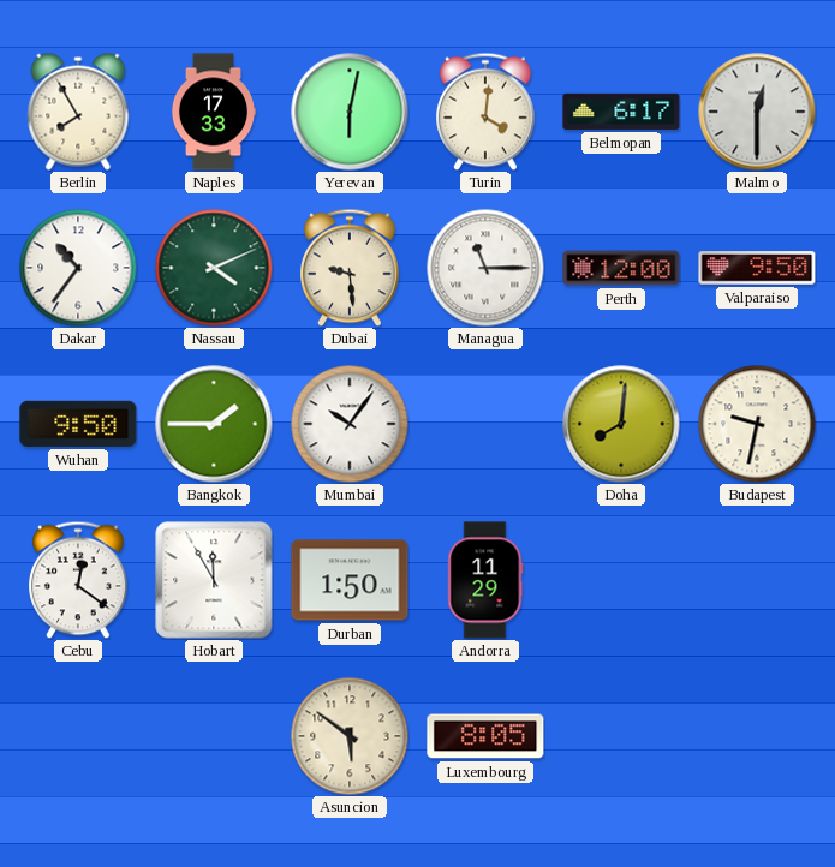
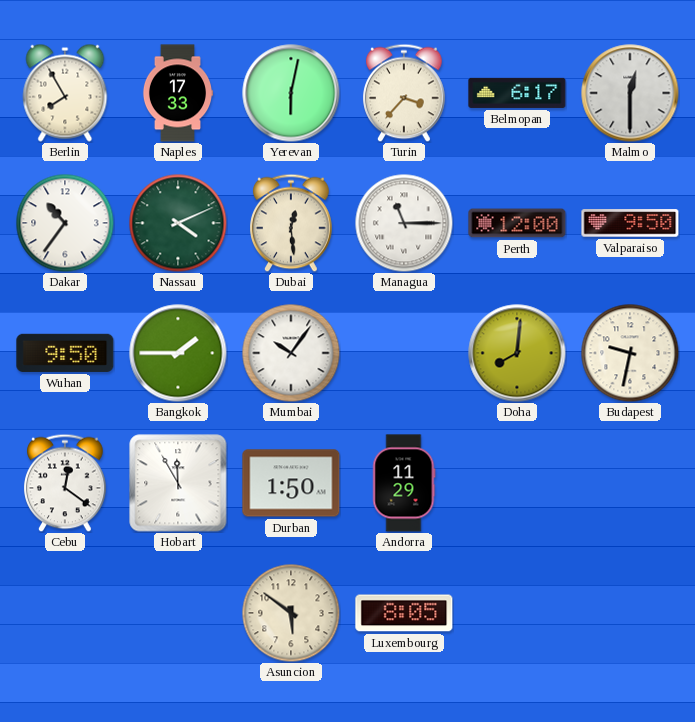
Turin: 4:01 -> 3:37
Dubai: 9:29 -> 12:29
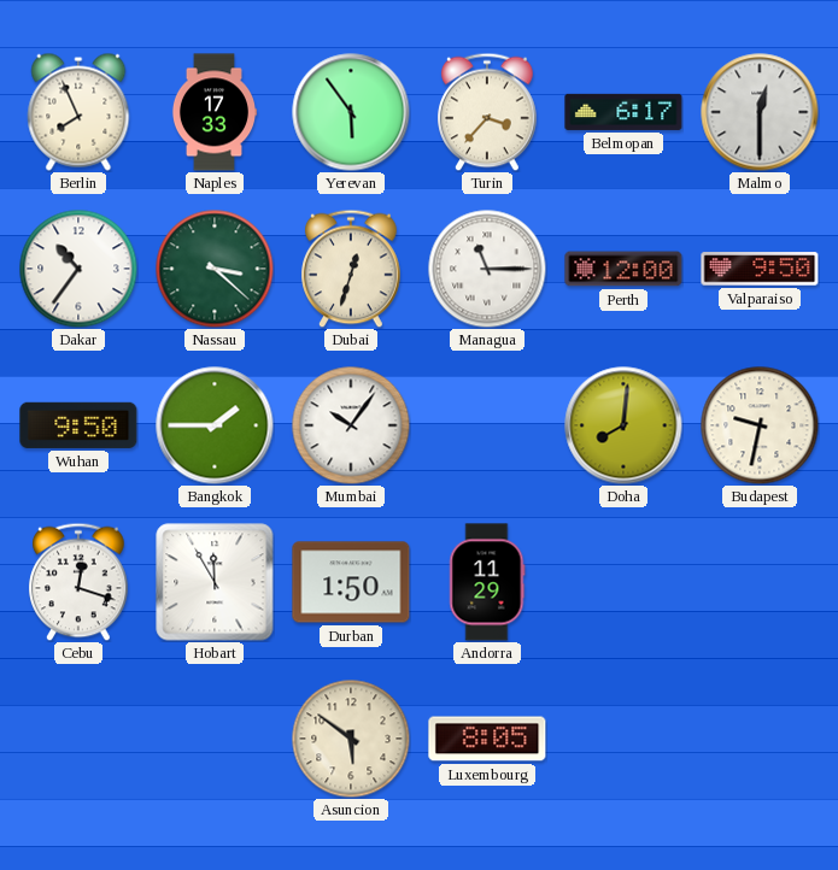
Berlin: 7:55 -> 7:56
Yerevan: 6:02 -> 5:54
Nassau: 4:11 -> 3:22
Dubai: 12:29 -> 12:33
Cebu: 12:21 -> 12:18
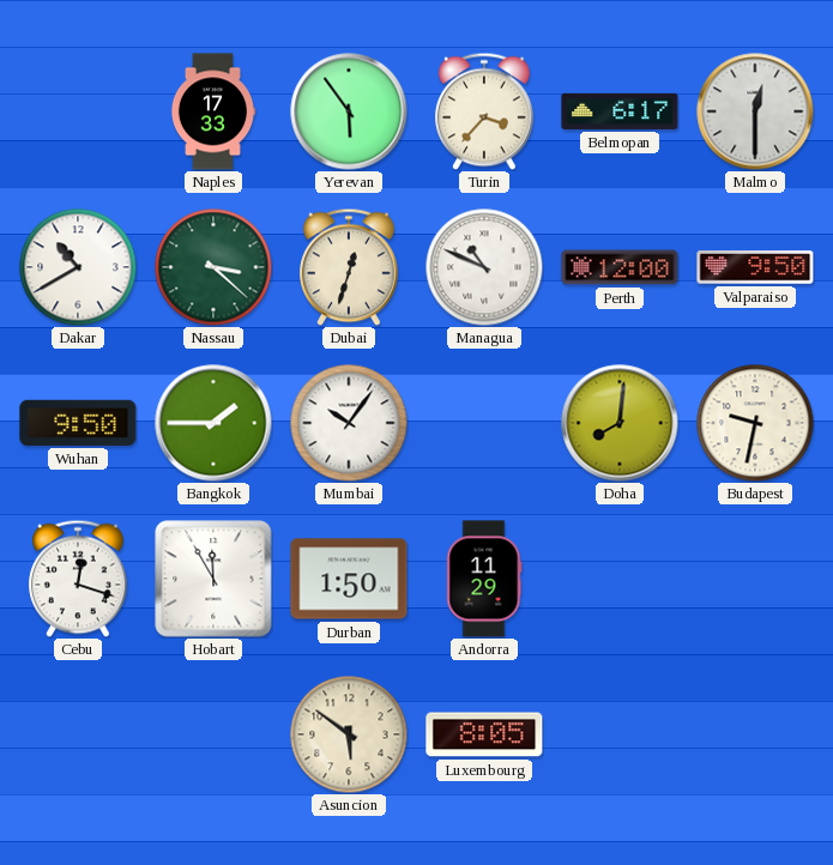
Berlin: 7:56 -> none
Dakar: 10:36 -> 10:40
Managua: 11:15 -> 10:49
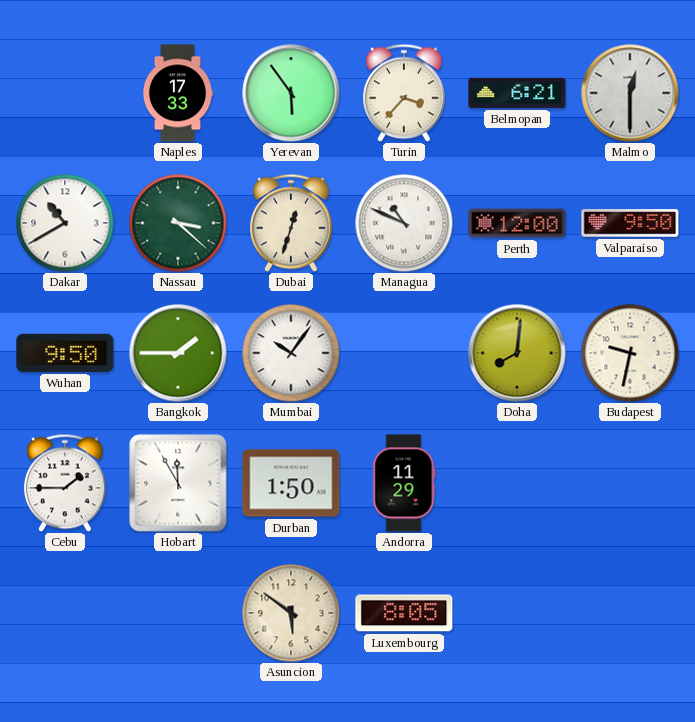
Belmopan: 6:17 -> 6:21
Cebu: 12:18 -> 1:45
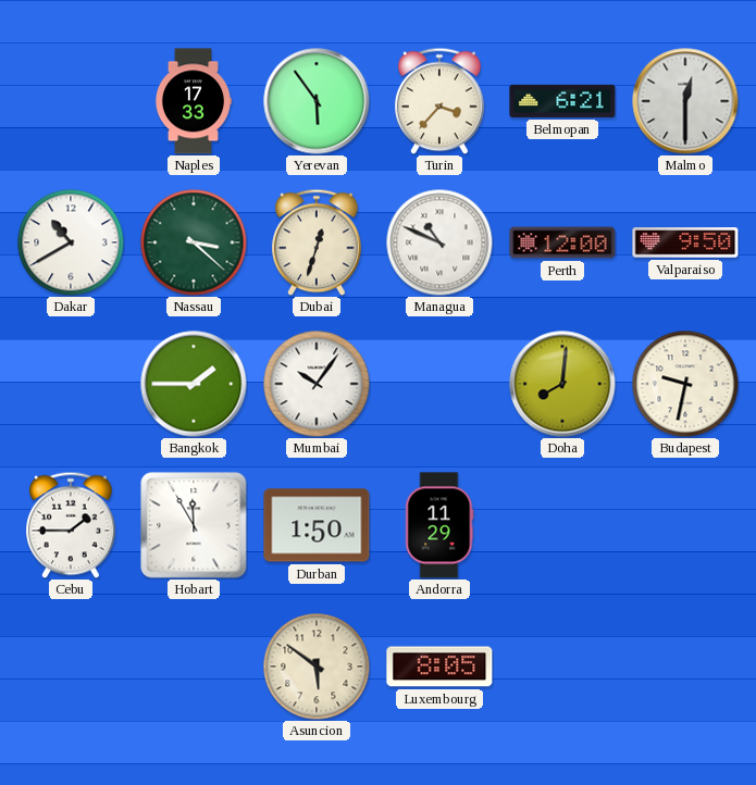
Wuhan: 9:50 -> none
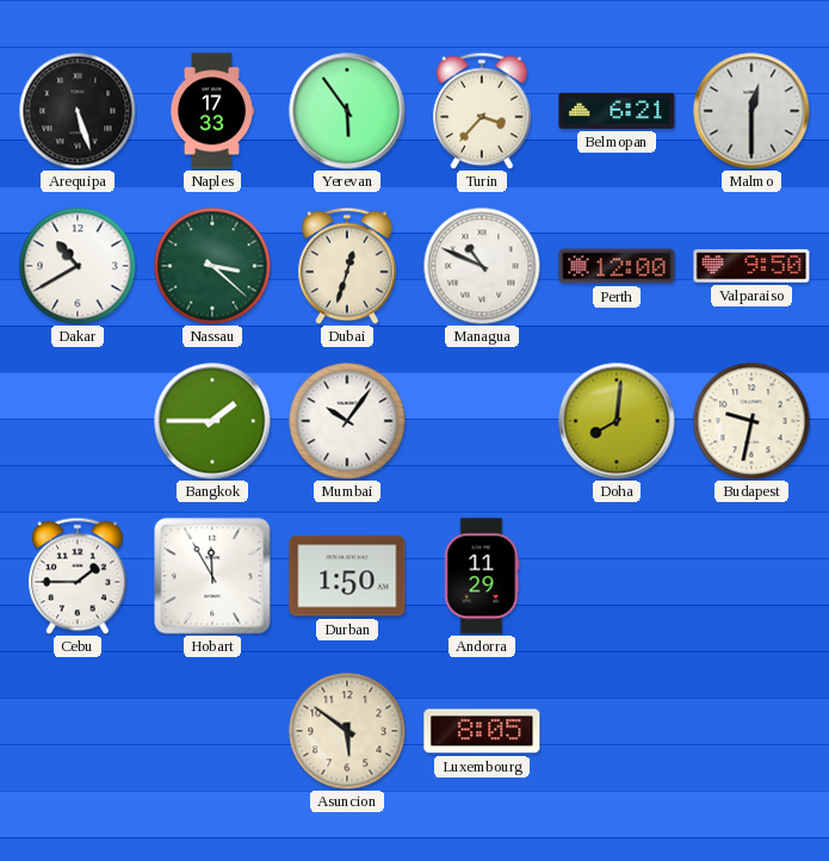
Arequipa: none -> 5:27
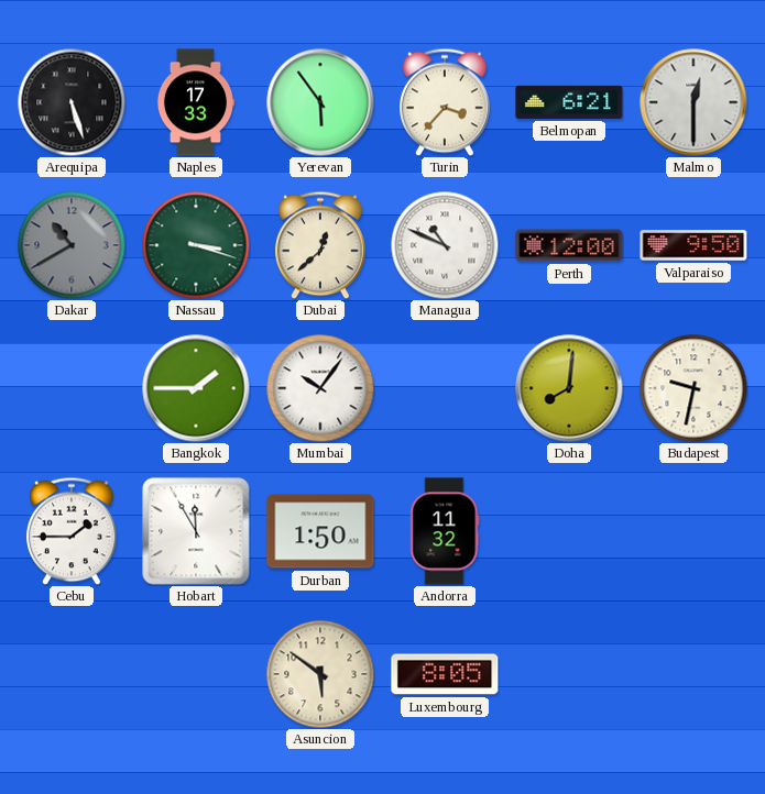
Dakar dial: white -> grey
Nassau: 3:22 -> 3:18
Dubai: 12:33 -> 12:38
Andorra: 11:29 -> 11:32
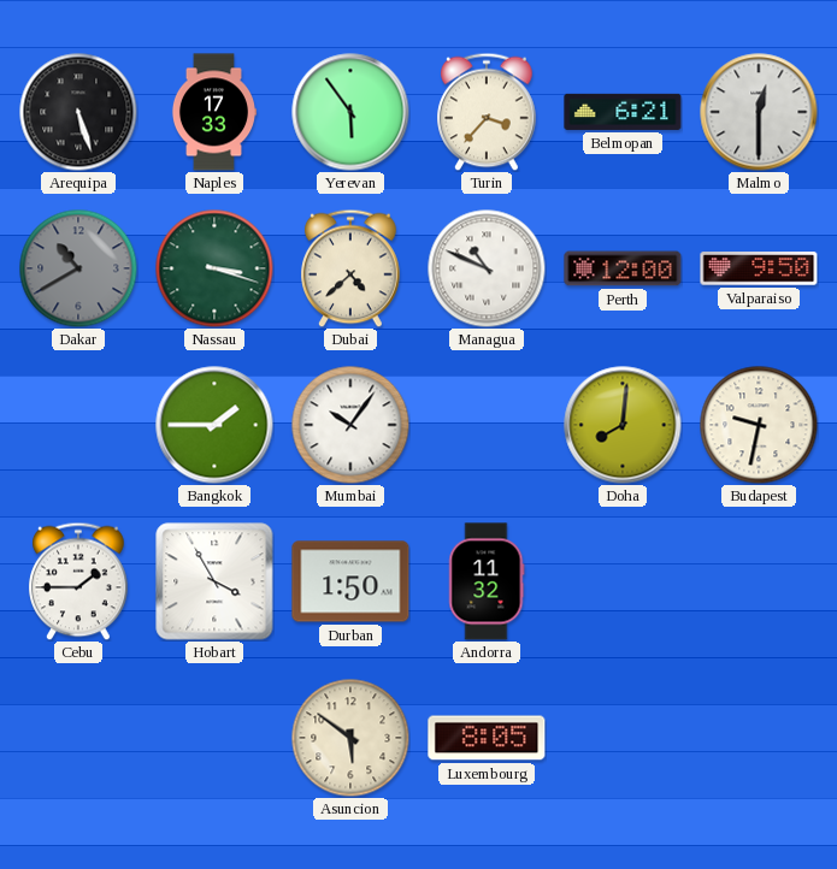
Dubai: 12:38 -> 4:38
Hobart: 11:55 -> 3:55
